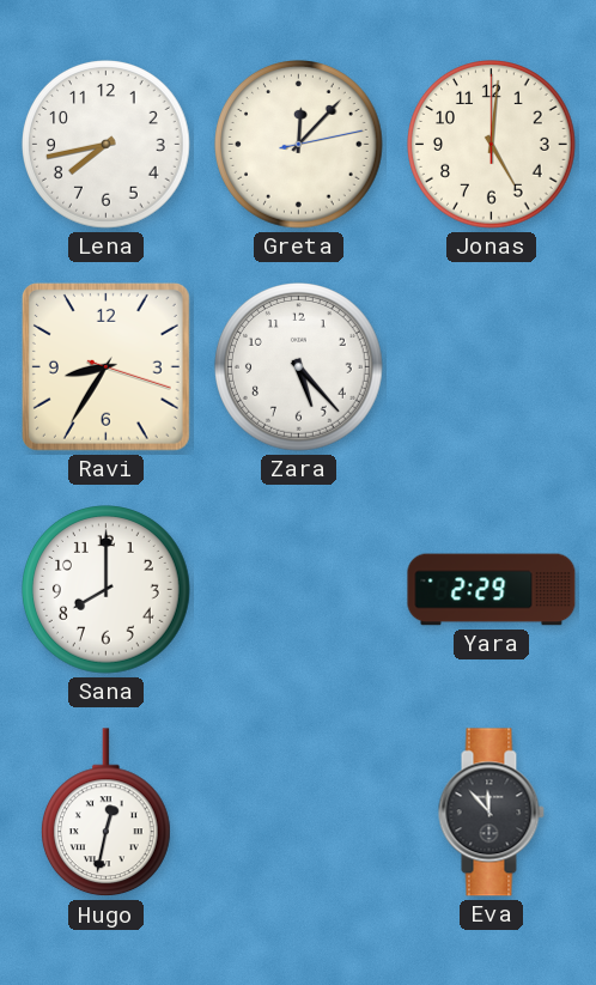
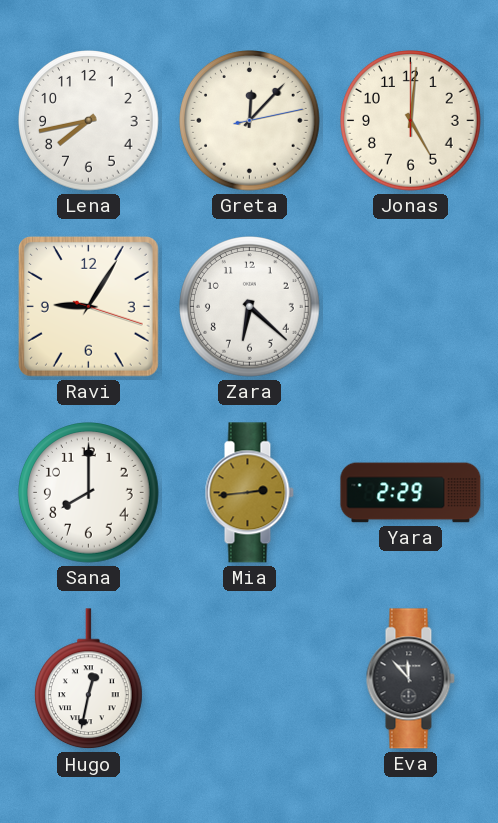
Ravi: 8:35 -> 9:05
Zara: 5:23 -> 6:22
Mia: none -> 2:44
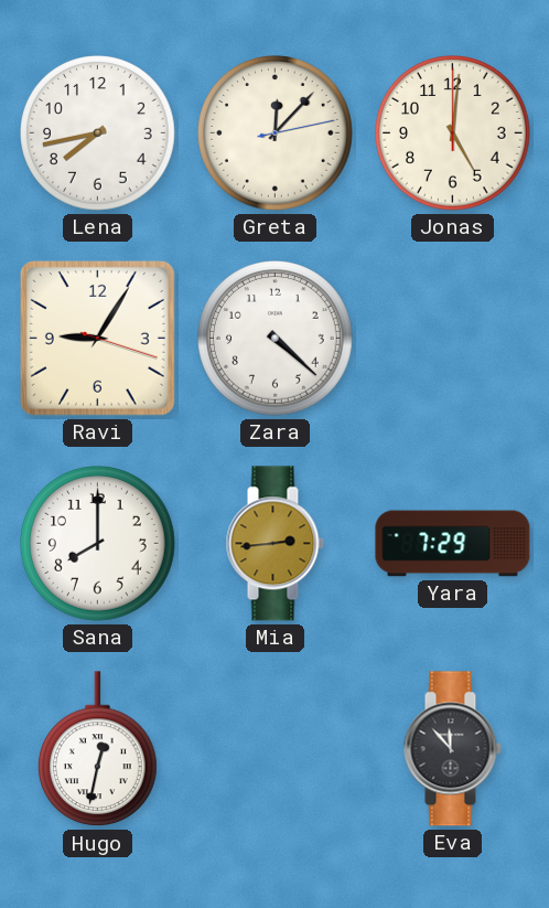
Zara: 6:22 -> 4:22
Yara: 2:29 -> 7:29
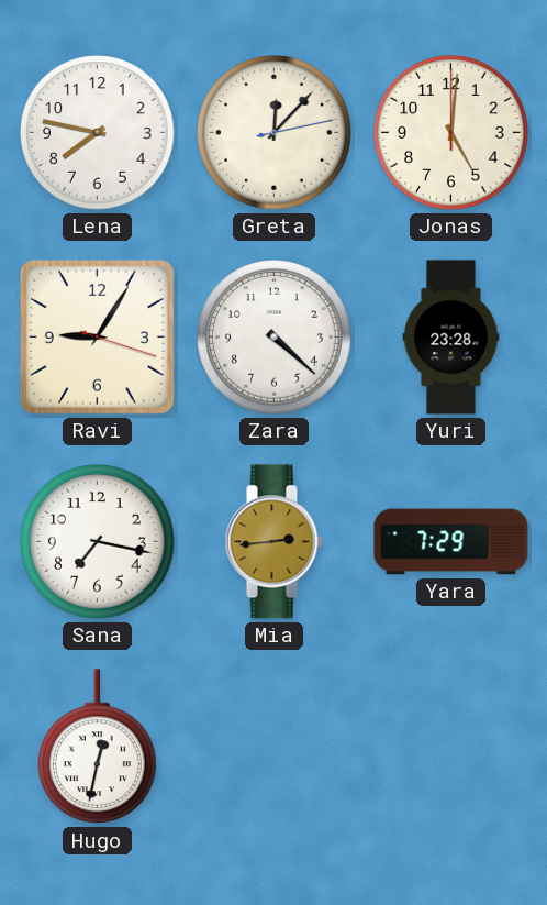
Lena: 7:43 -> 7:47
Yuri: none -> 23:28
Sana: 8:00 -> 7:17
Eva: 11:53 -> none
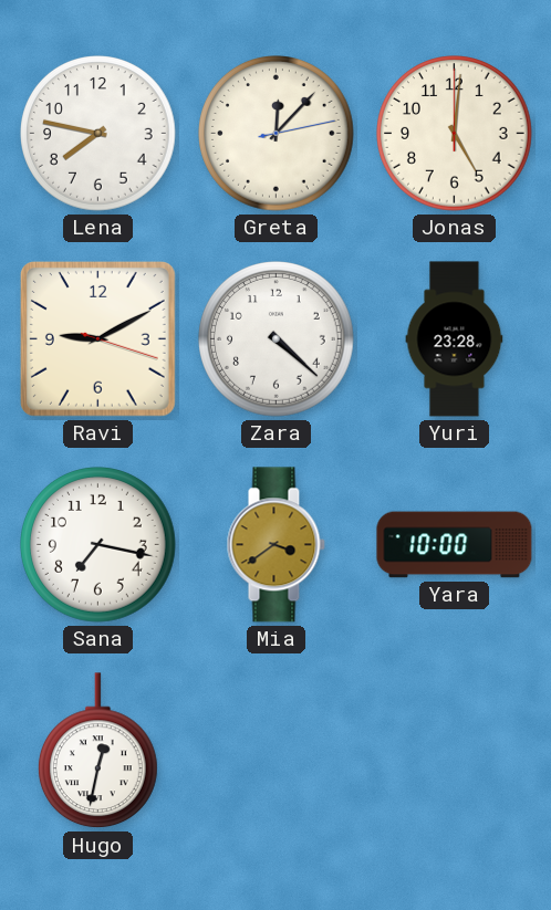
Ravi: 9:05 -> 9:10
Mia: 2:44 -> 3:39
Yara: 7:29 -> 10:00
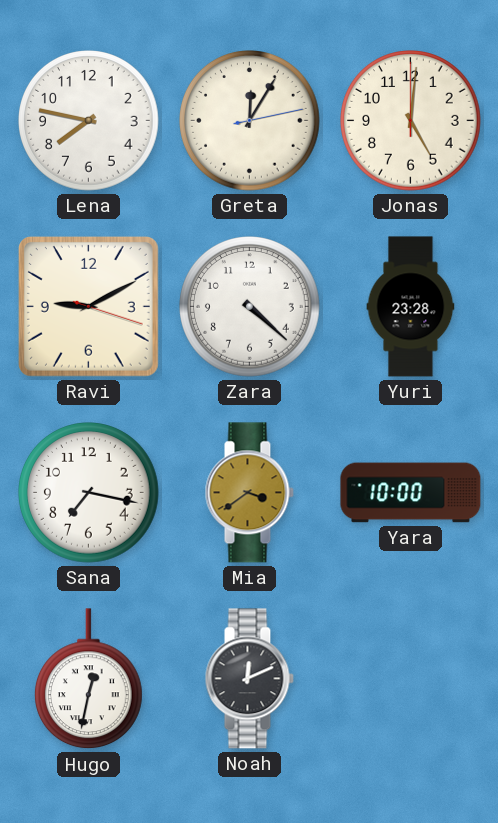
Greta: 12:07 -> 12:05
Noah: none -> 12:11
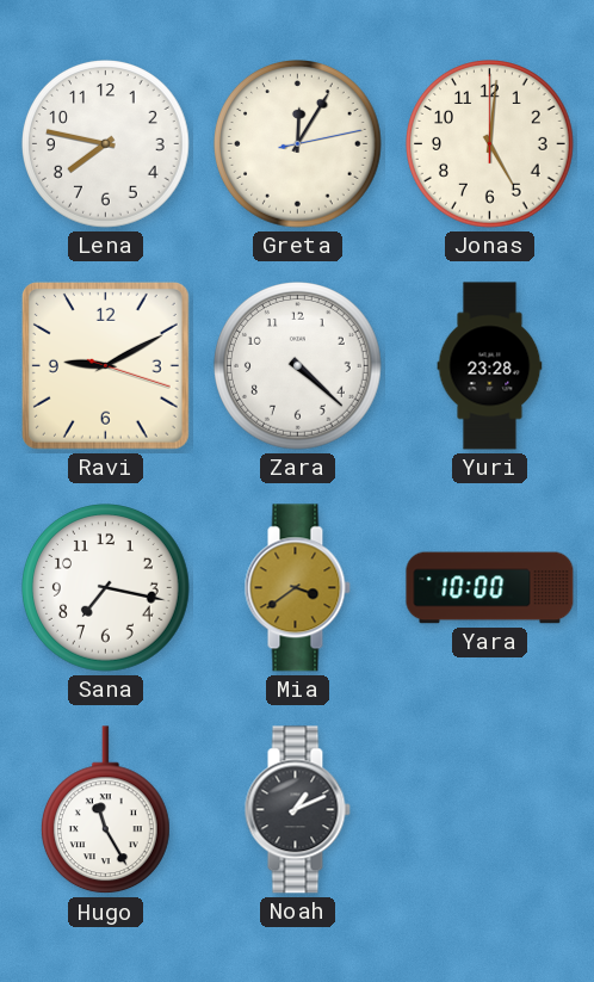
Hugo: 12:32 -> 11:25
Noah: 12:11 -> 1:11
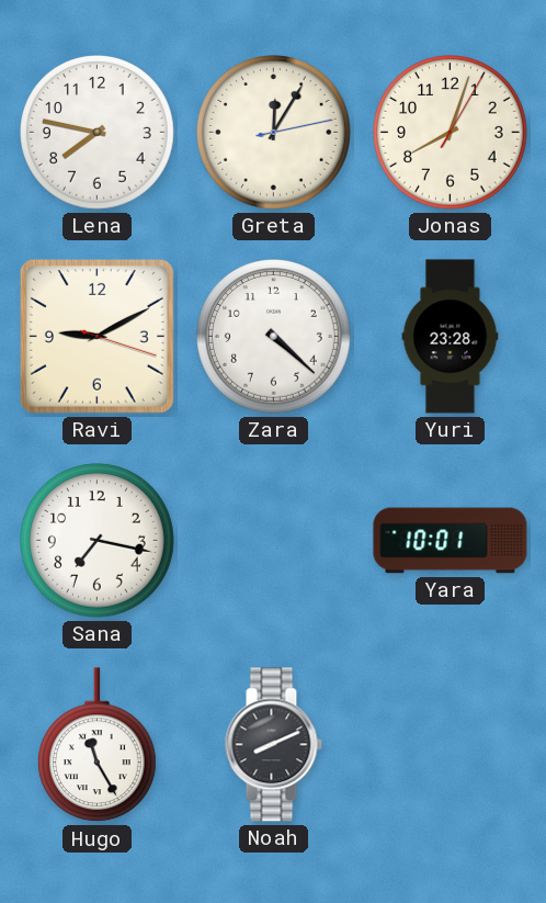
Jonas: 5:01 -> 8:03
Mia: 3:39 -> none
Yara: 10:00 -> 10:01
Noah: 1:11 -> 8:11
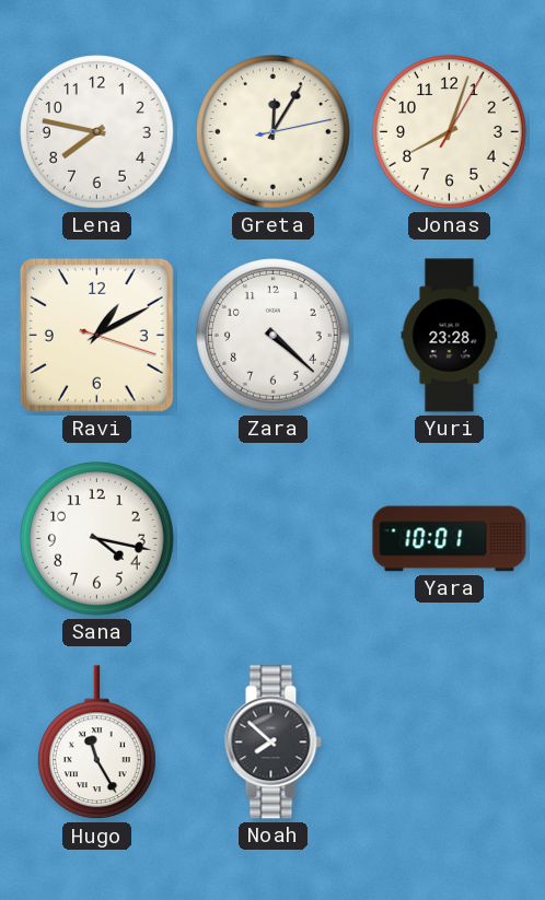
Ravi: 9:10 -> 1:10
Sana: 7:17 -> 4:17
Noah: 8:11 -> 7:52
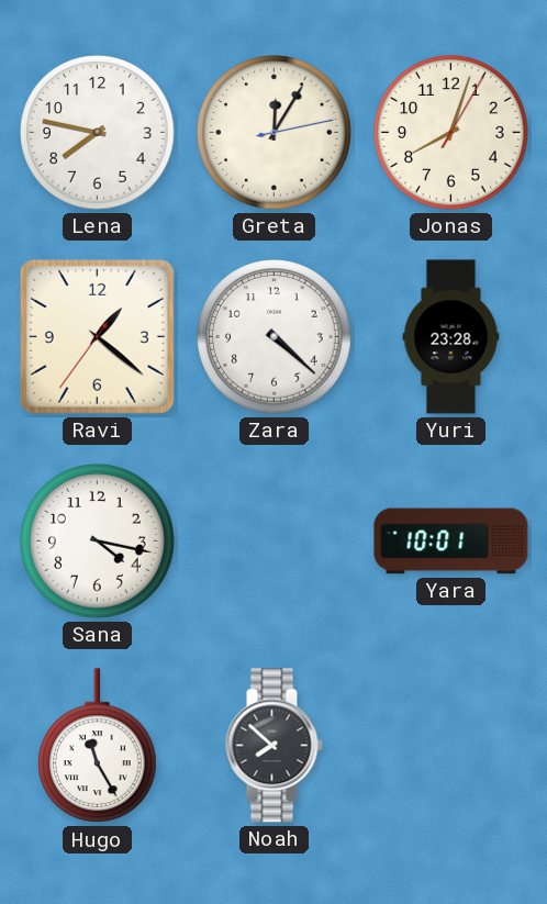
Ravi: 1:10 -> 1:21
